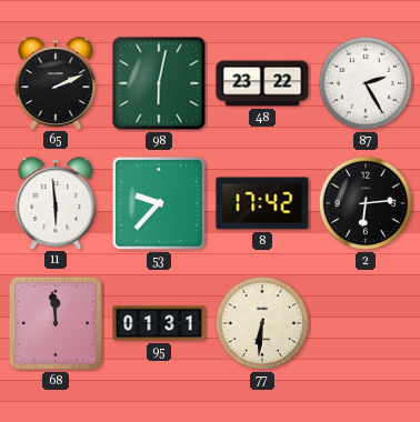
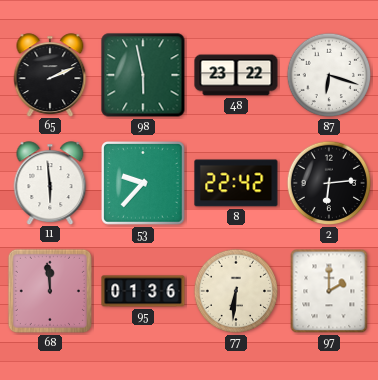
98: 6:02 -> 5:58
87: 2:25 -> 6:18
8: 17:42 -> 22:42
95: 01:31 -> 01:36
97: none -> 2:00
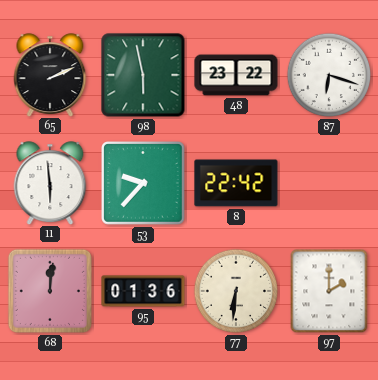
2: 6:14 -> none
68: 11:59 -> 12:01
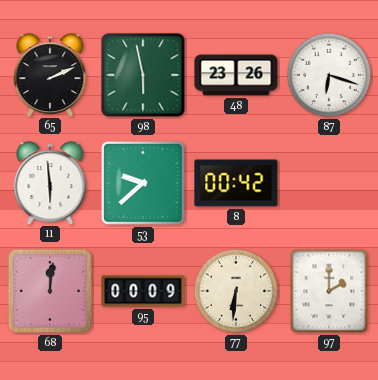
48: 23:22 -> 23:26
53: 9:37 -> 9:38
8: 22:42 -> 00:42
95: 01:36 -> 00:09
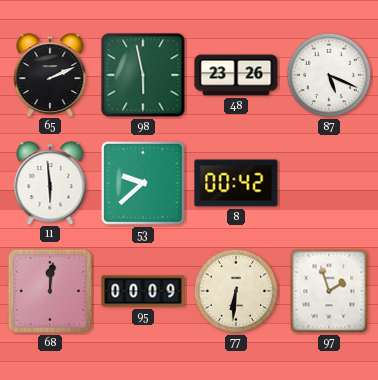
87: 6:18 -> 5:19
97: 2:00 -> 1:57
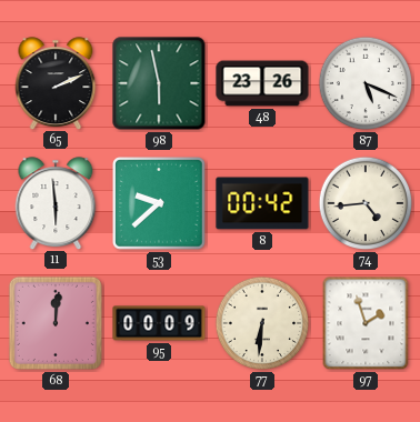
74: none -> 4:44
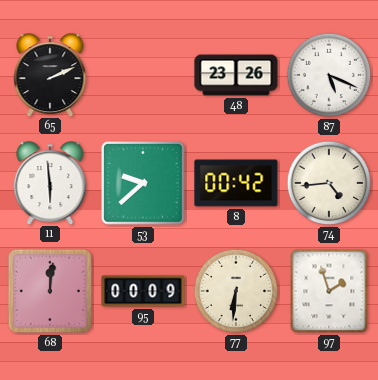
98: 5:58 -> none
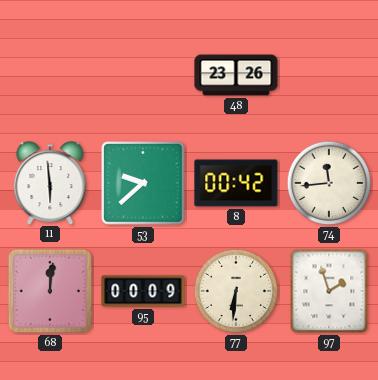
65: 2:11 -> none
87: 5:19 -> none
74: 4:44 -> 11:44
